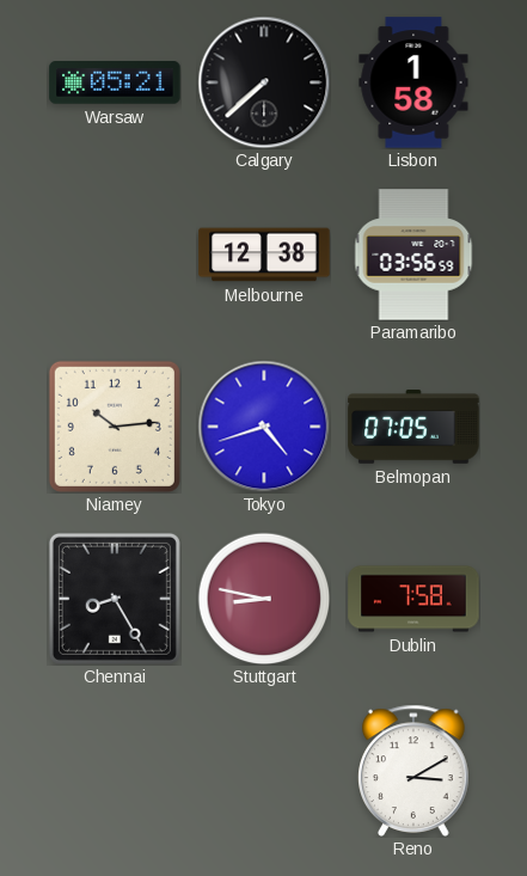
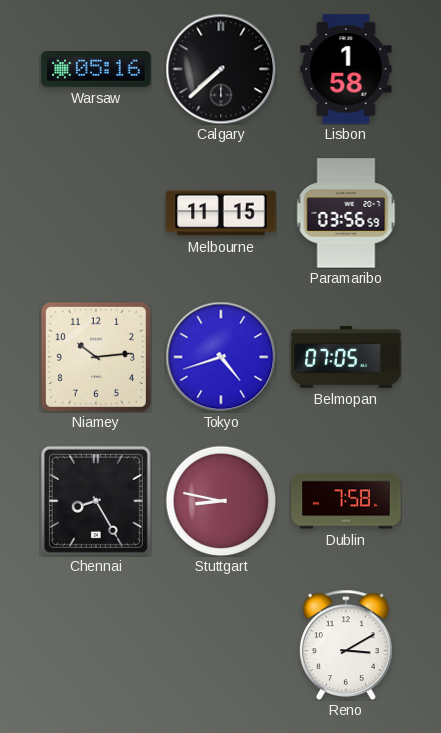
Warsaw: 05:21 -> 05:16
Melbourne: 12:38 -> 11:15
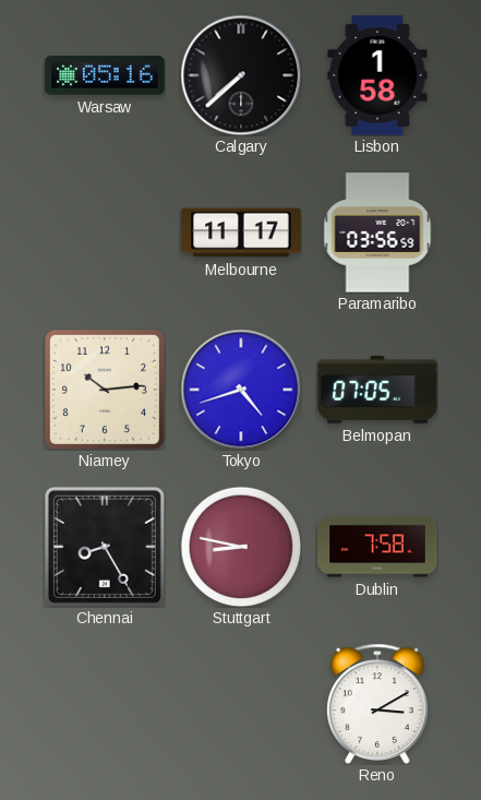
Melbourne: 11:15 -> 11:17
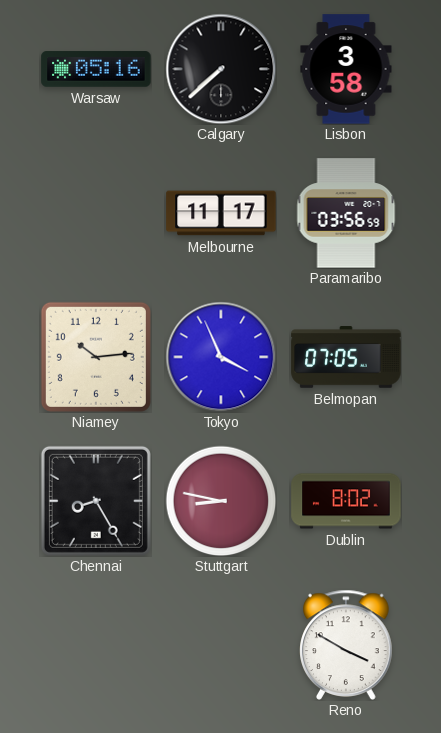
Lisbon: 1:58 -> 3:58
Tokyo: 4:42 -> 3:56
Dublin: 7:58 -> 8:02
Reno: 3:10 -> 3:50
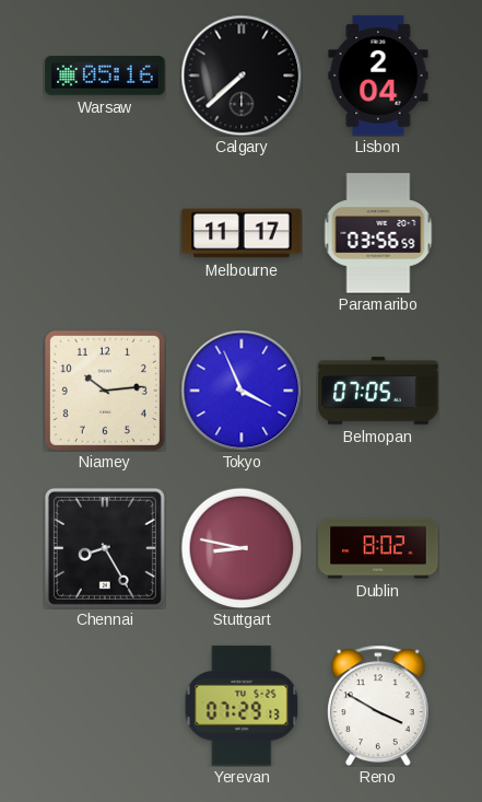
Lisbon: 3:58 -> 2:04
Yerevan: none -> 07:29
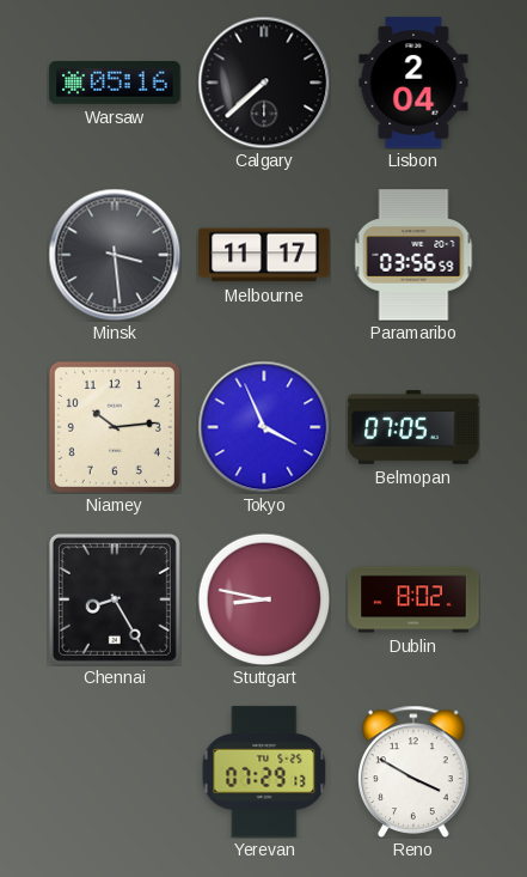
Minsk: none -> 3:29
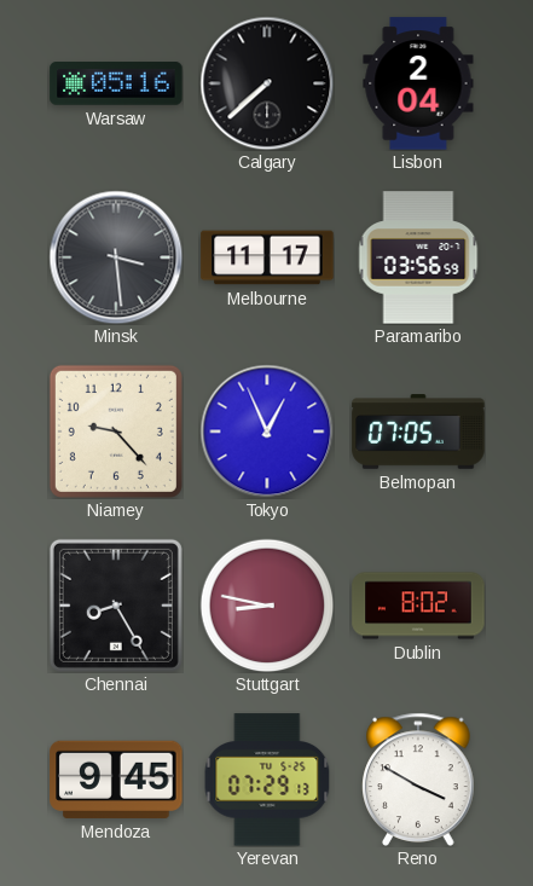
Niamey: 10:14 -> 9:23
Tokyo: 3:56 -> 12:56
Mendoza: none -> 9:45
